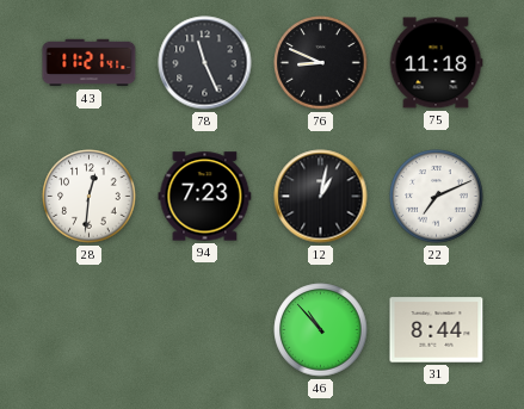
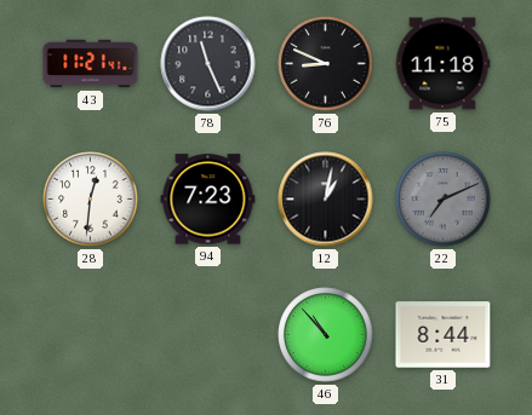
22 dial: white -> grey
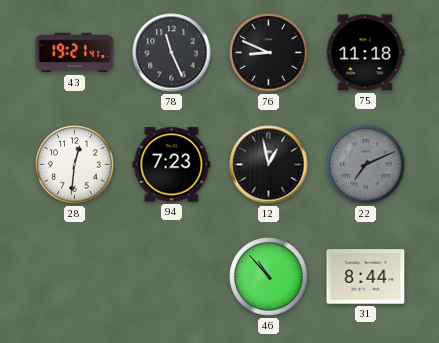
43: 11:21 -> 19:21
12: 1:02 -> 12:58
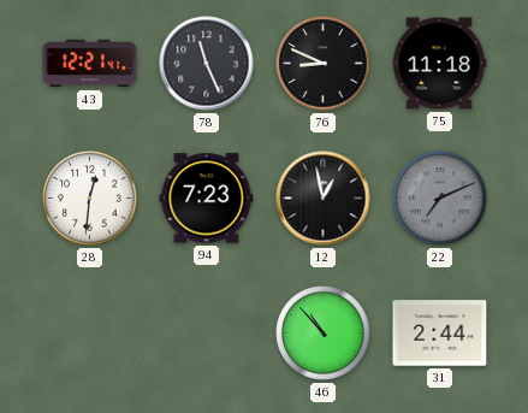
43: 19:21 -> 12:21
31: 8:44 -> 2:44
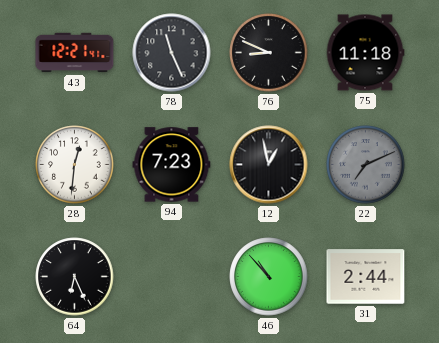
64: none -> 6:26
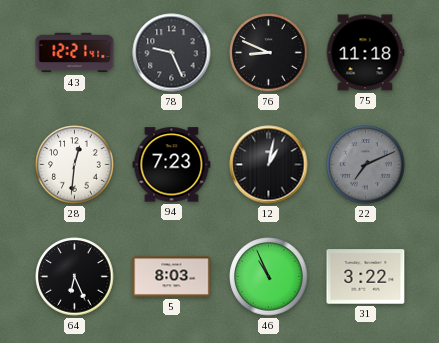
78: 11:26 -> 9:26
12: 12:58 -> 1:02
5: none -> 8:03
46: 10:53 -> 10:56
31: 2:44 -> 3:22
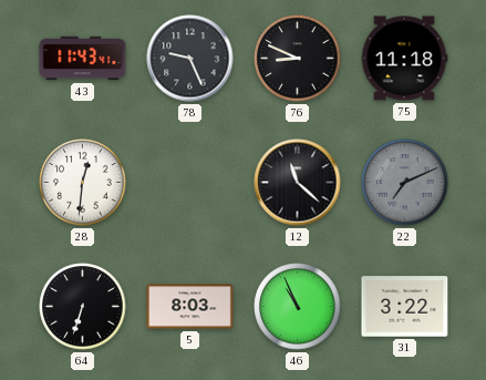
43: 12:21 -> 11:43
94: 7:23 -> none
12: 1:02 -> 11:22
64: 6:26 -> 6:33
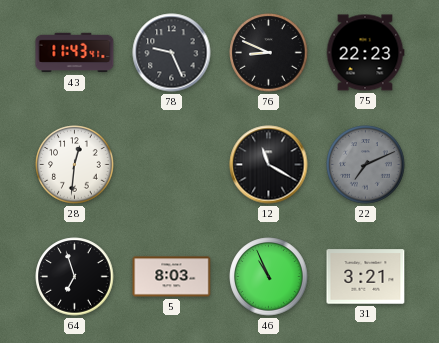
75: 11:18 -> 22:23
12: 11:22 -> 11:20
64: 6:33 -> 6:57
31: 3:22 -> 3:21
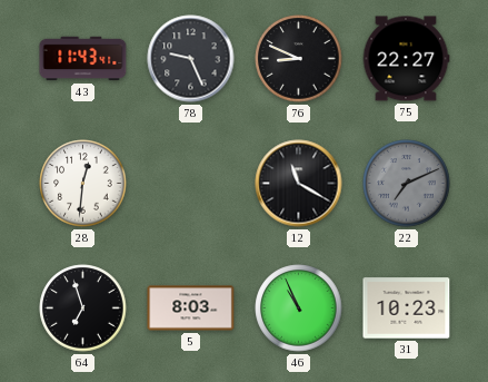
75: 22:23 -> 22:27
31: 3:21 -> 10:23
